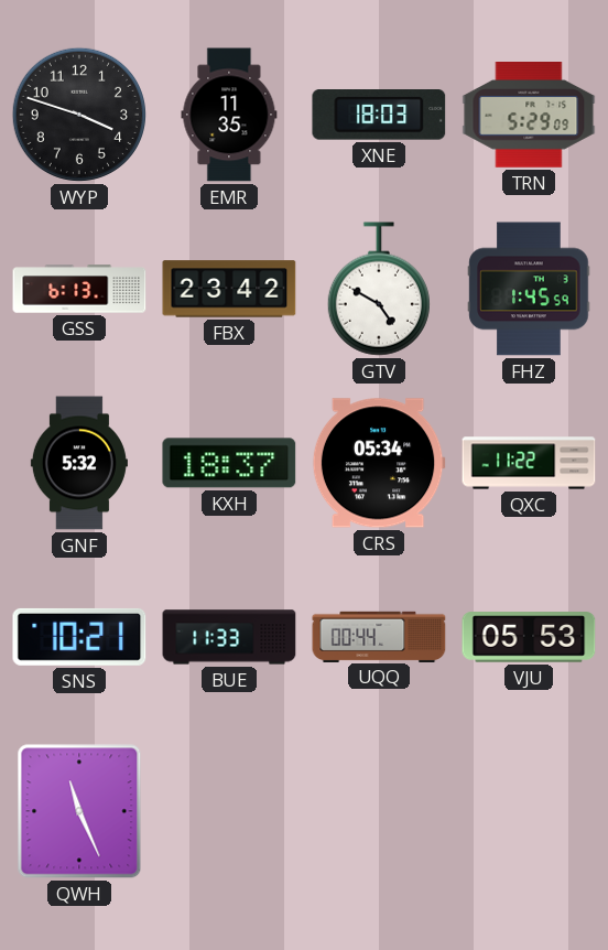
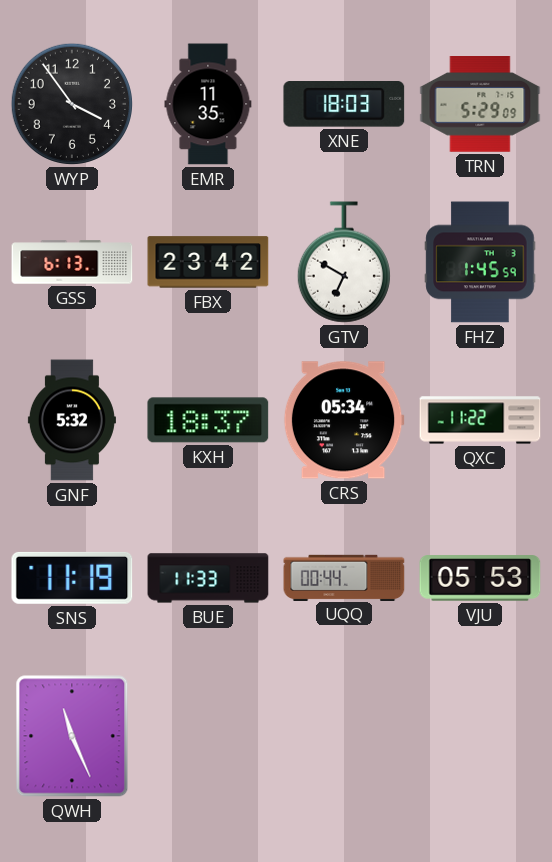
WYP: 3:48 -> 3:54
GTV: 4:50 -> 6:50
SNS: 10:21 -> 11:19
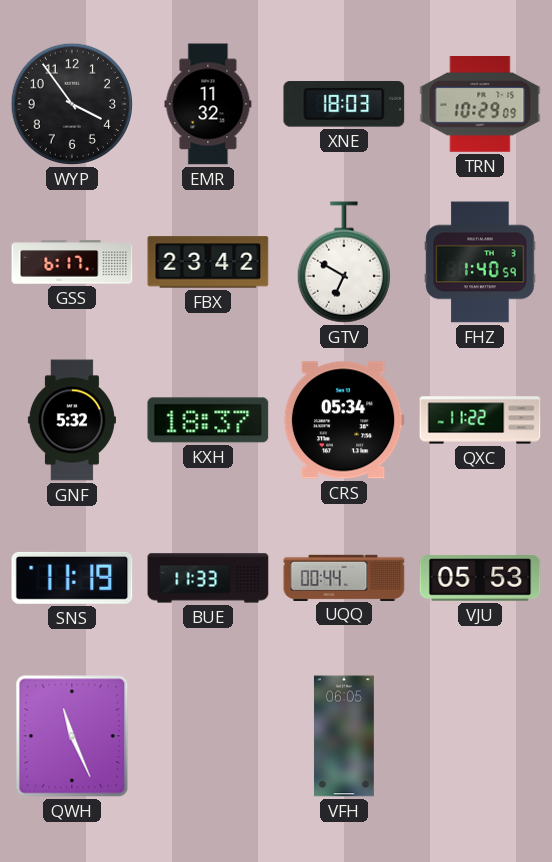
EMR: 11:35 -> 11:32
TRN: 5:29 -> 10:29
GSS: 6:13 -> 6:17
FHZ: 1:45 -> 1:40
VFH: none -> 06:05
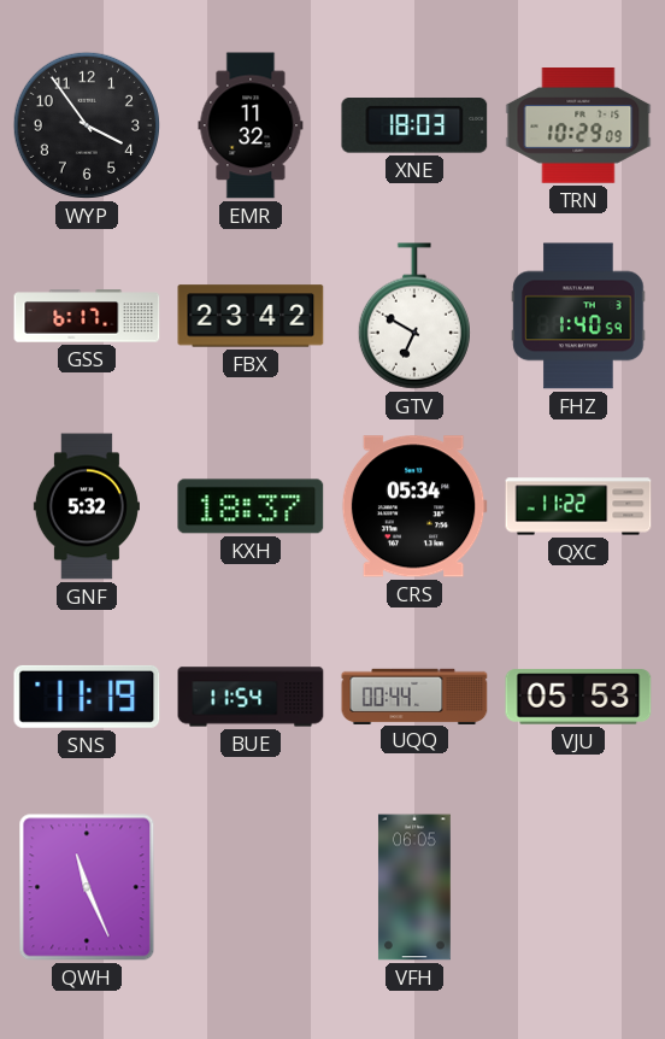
BUE: 11:33 -> 11:54
